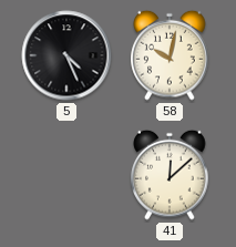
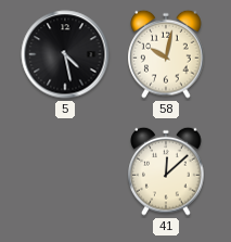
5: 4:26 -> 4:28
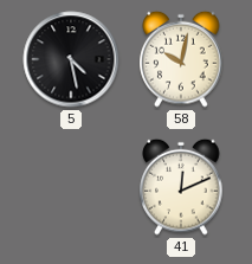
41: 12:08 -> 12:11
